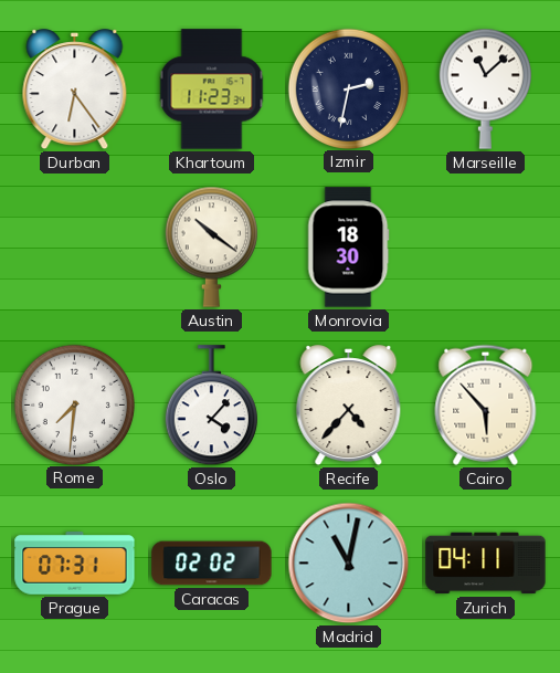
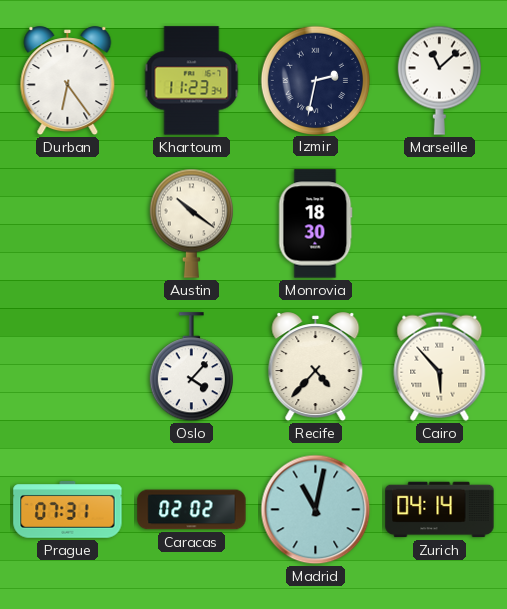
Rome: 7:31 -> none
Zurich: 04:11 -> 04:14
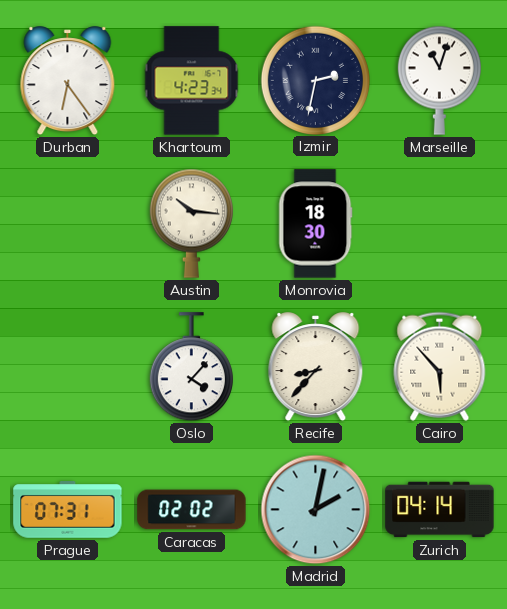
Khartoum: 11:23 -> 4:23
Marseille: 11:08 -> 11:03
Austin: 10:21 -> 10:16
Recife: 4:37 -> 8:37
Madrid: 11:02 -> 2:02
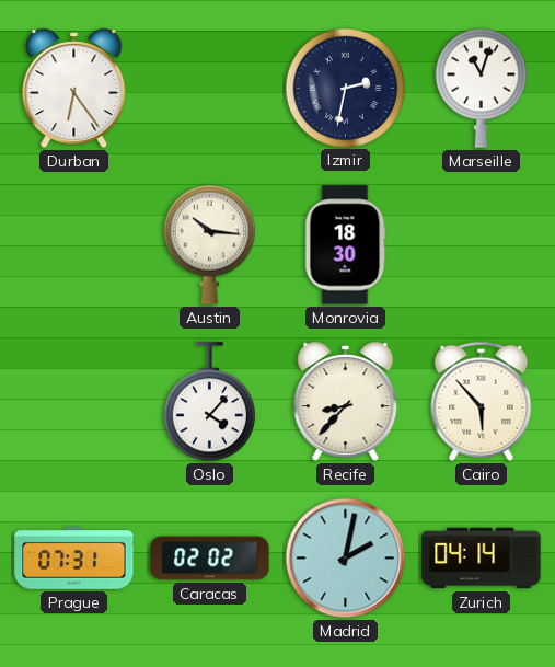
Khartoum: 4:23 -> none
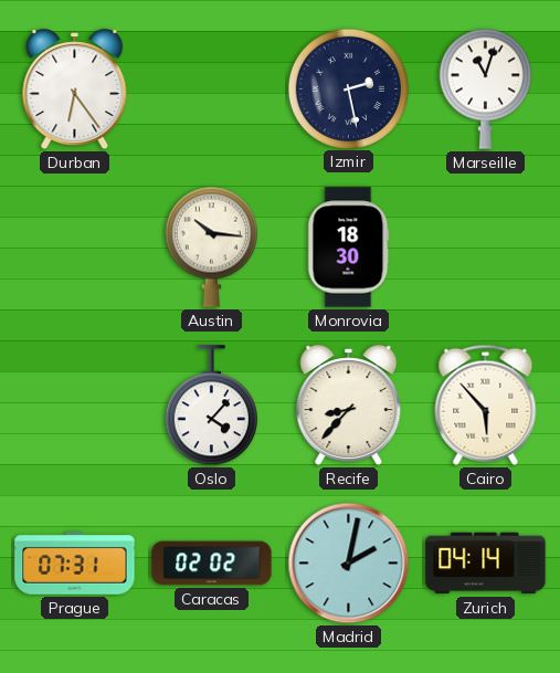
Izmir: 2:32 -> 2:28
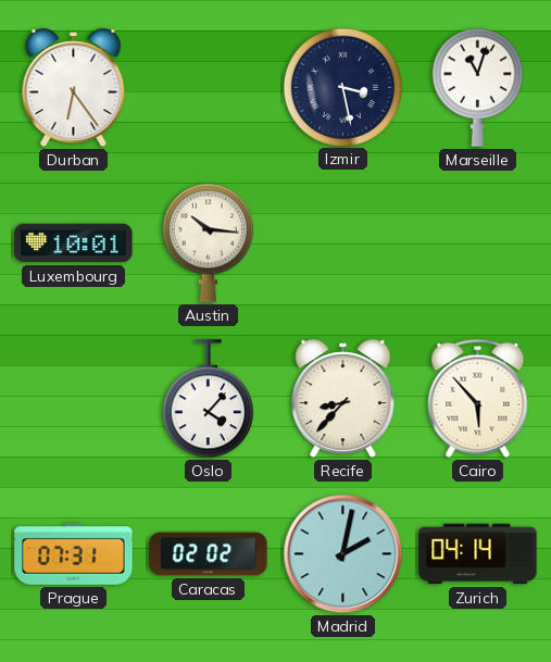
Izmir: 2:28 -> 3:28
Luxembourg: none -> 10:01
Monrovia: 18:30 -> none
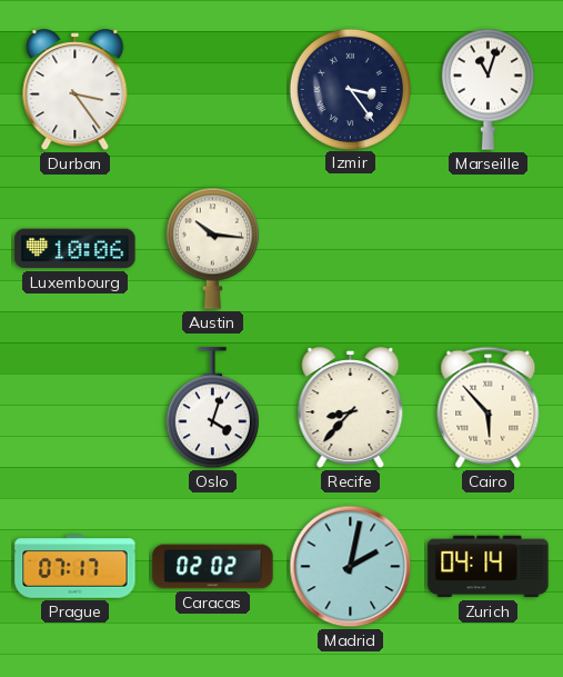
Durban: 6:24 -> 3:24
Izmir: 3:28 -> 3:24
Luxembourg: 10:01 -> 10:06
Oslo: 4:07 -> 4:03
Prague: 07:31 -> 07:17
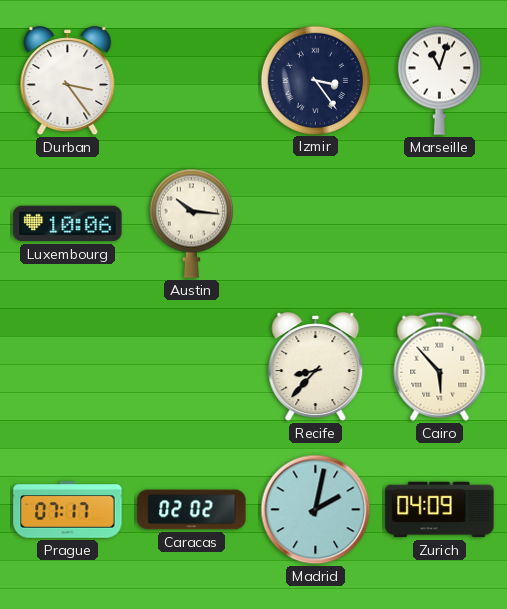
Oslo: 4:03 -> none
Zurich: 04:14 -> 04:09
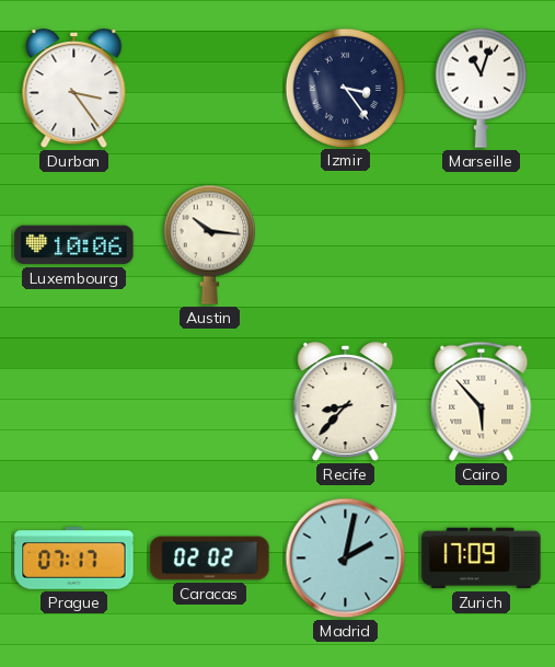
Zurich: 04:09 -> 17:09
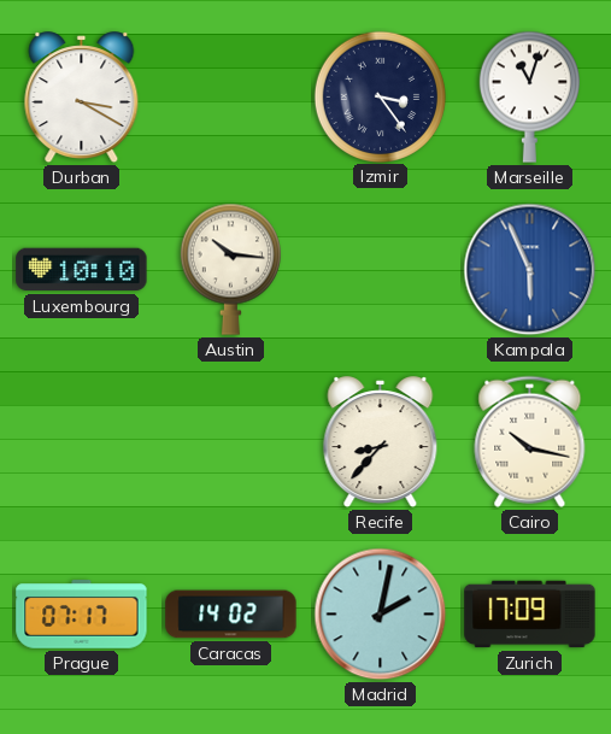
Durban: 3:24 -> 3:20
Luxembourg: 10:06 -> 10:10
Kampala: none -> 5:56
Cairo: 5:53 -> 10:17
Caracas: 02:02 -> 14:02
